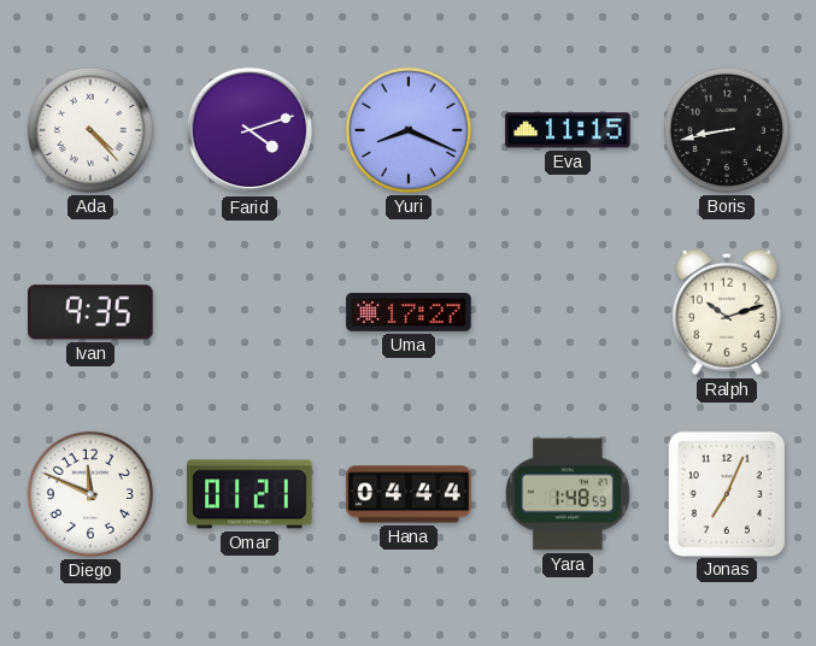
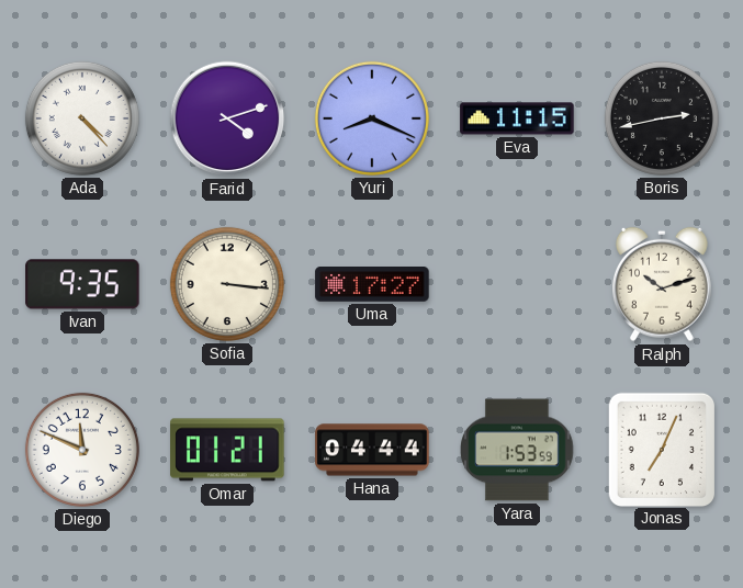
Boris: 8:43 -> 2:43
Sofia: none -> 3:16
Yara: 1:48 -> 1:53
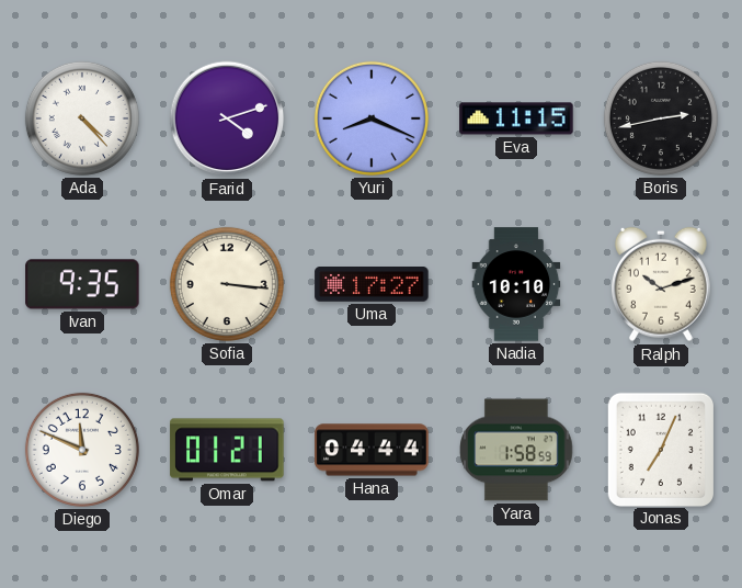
Nadia: none -> 10:10
Yara: 1:53 -> 1:58
